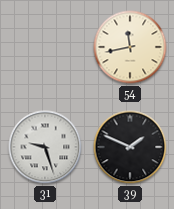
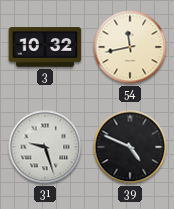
3: none -> 10:32
39: 1:49 -> 4:49
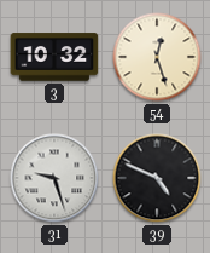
54: 11:43 -> 12:27
